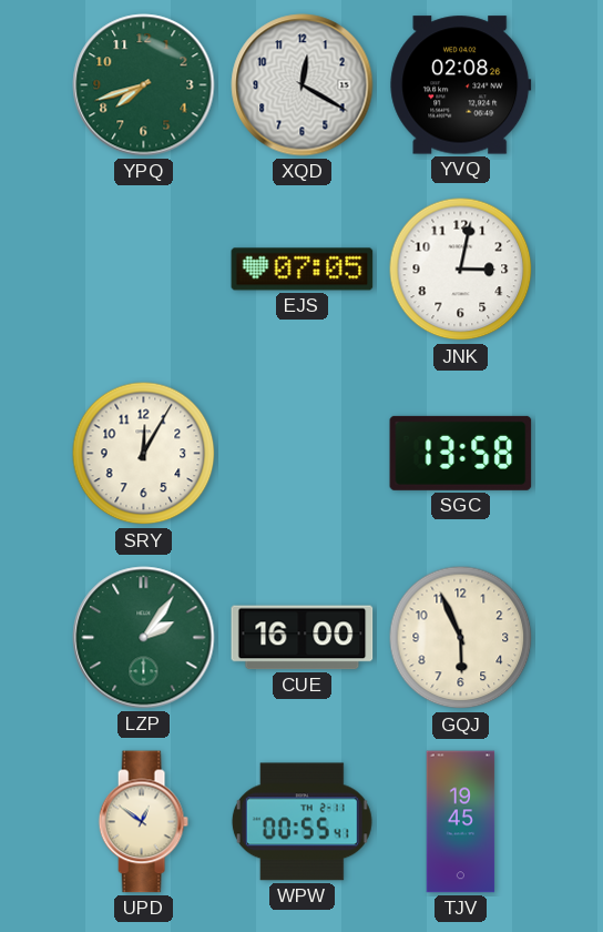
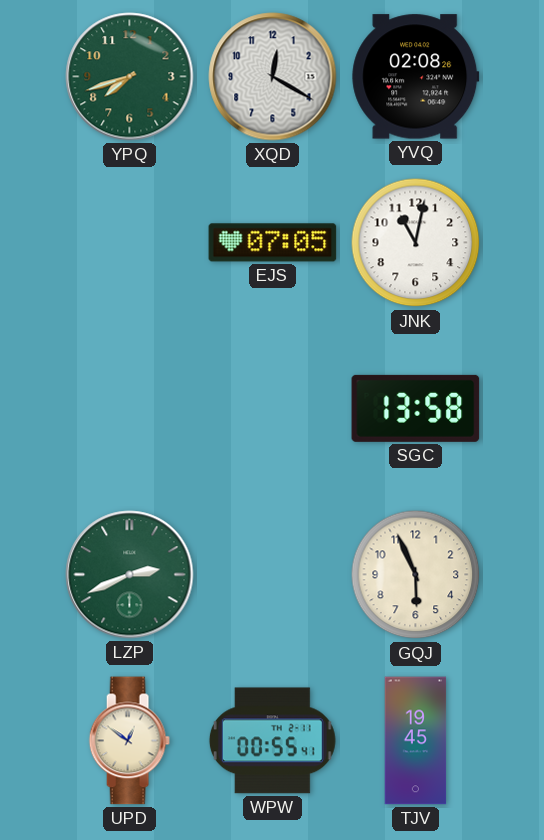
JNK: 3:02 -> 11:02
SRY: 12:05 -> none
LZP: 2:06 -> 2:41
CUE: 16:00 -> none
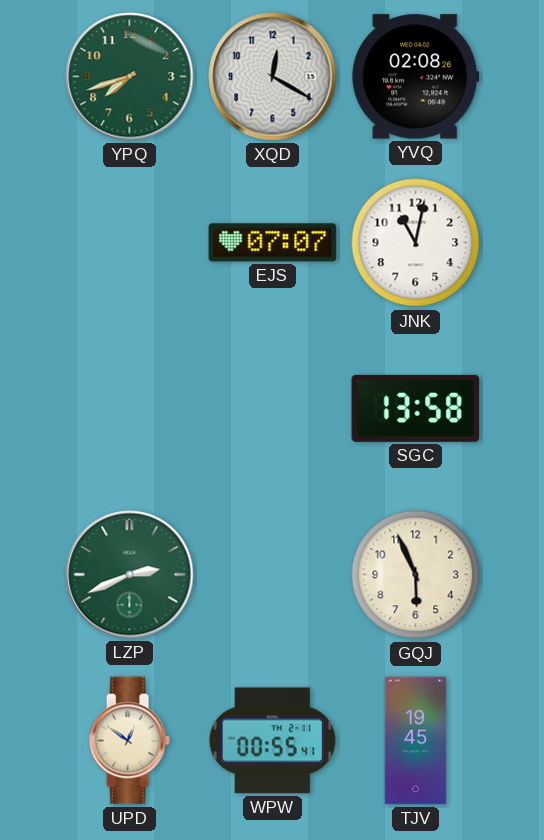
EJS: 07:05 -> 07:07
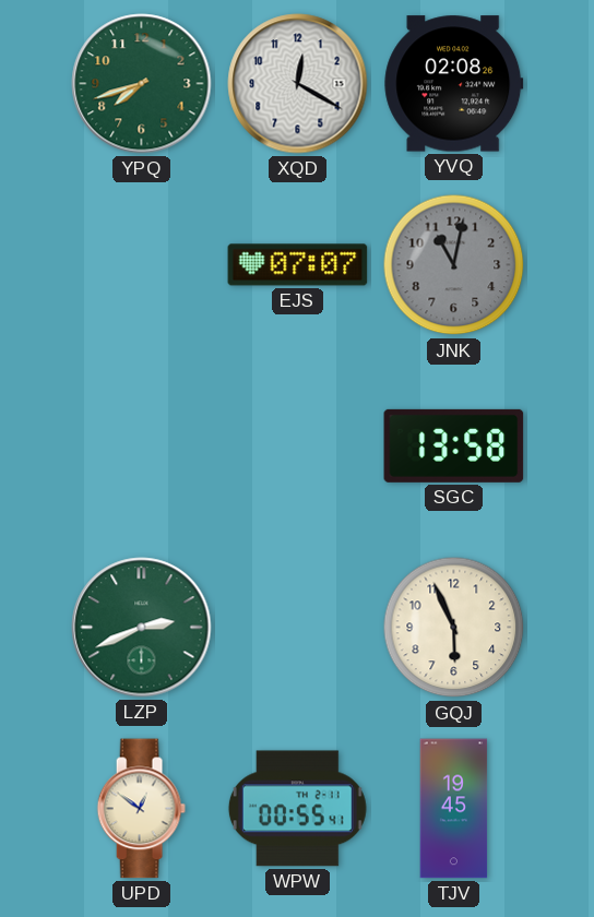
JNK dial: white -> grey
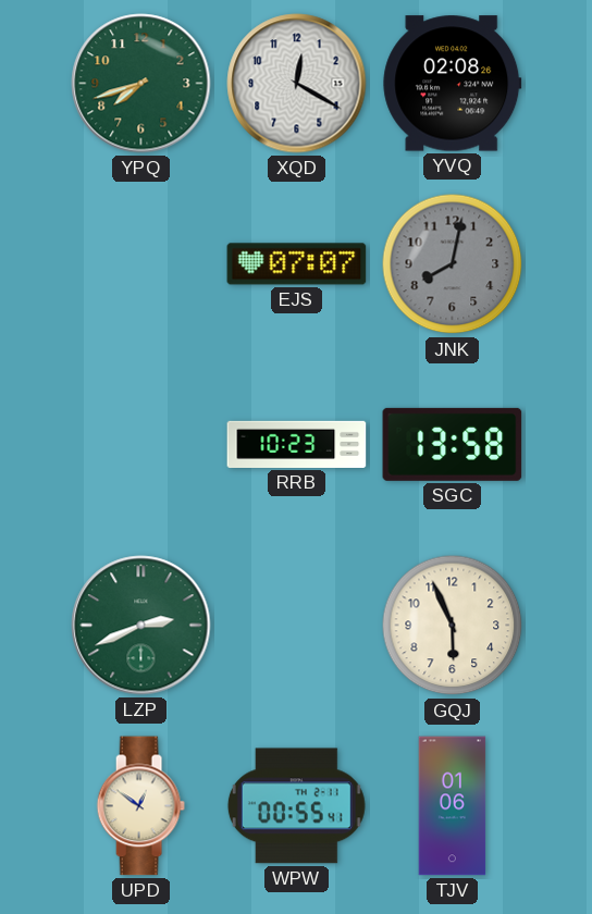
JNK: 11:02 -> 8:02
RRB: none -> 10:23
TJV: 19:45 -> 01:06
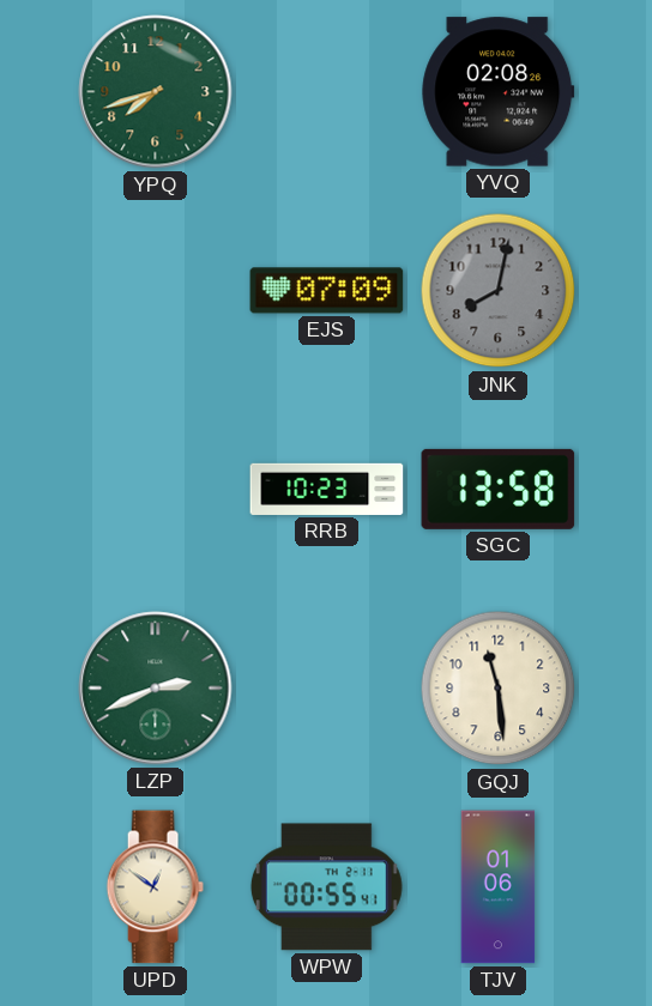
XQD: 12:20 -> none
EJS: 07:07 -> 07:09
GQJ: 5:56 -> 11:29
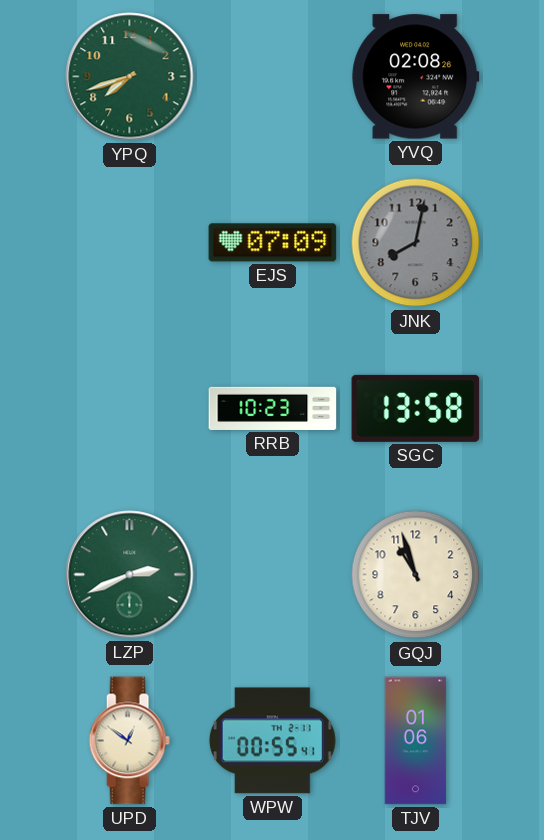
GQJ: 11:29 -> 10:57
